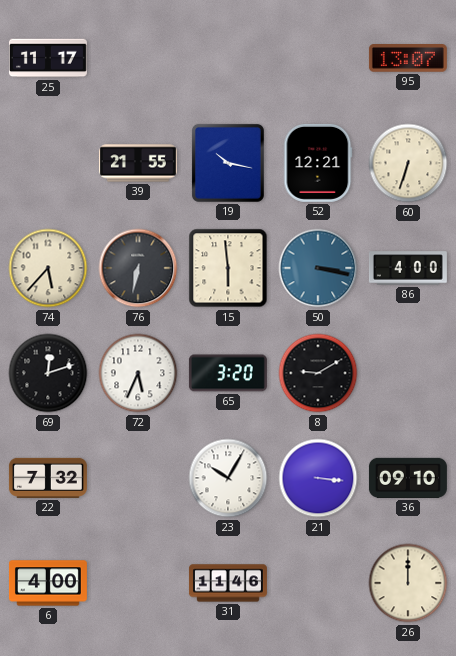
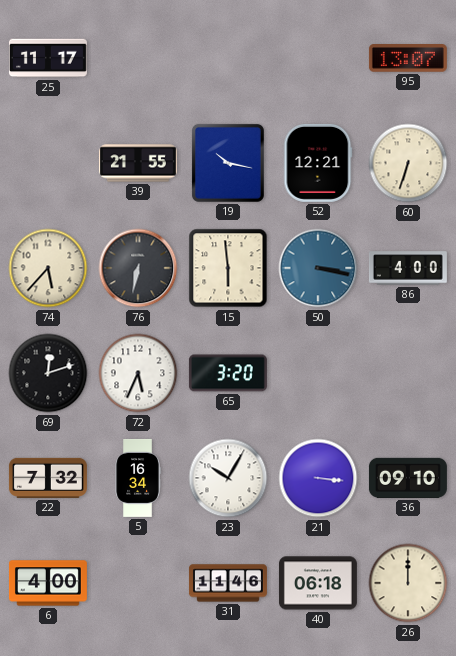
8: 9:10 -> none
5: none -> 16:34
40: none -> 06:18
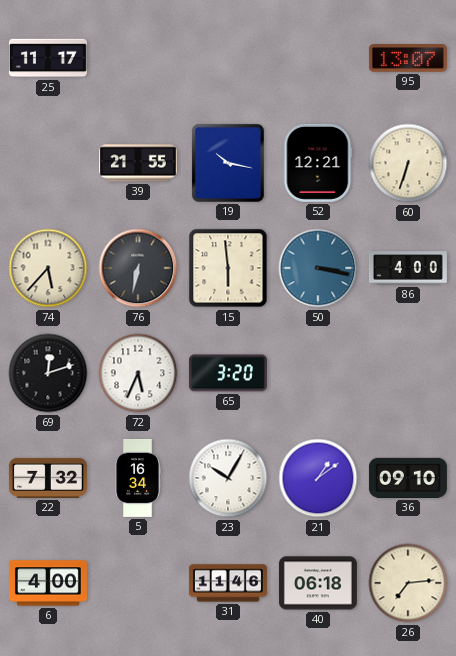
21: 3:16 -> 1:09
26: 12:00 -> 7:14
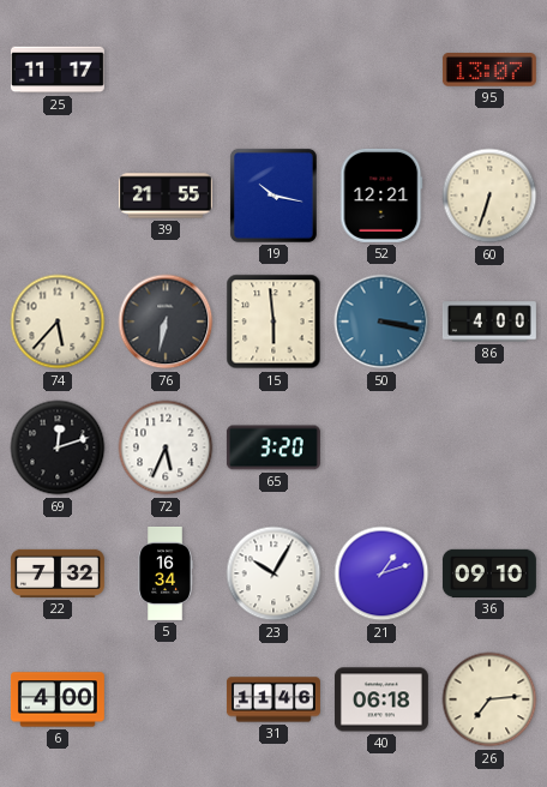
21: 1:09 -> 1:12
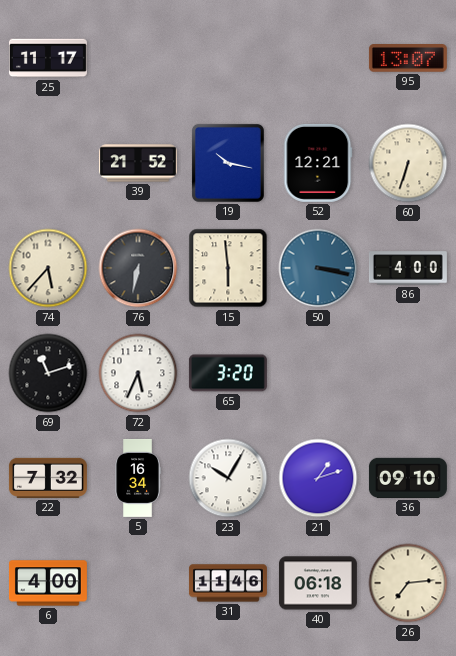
39: 21:55 -> 21:52
69: 12:12 -> 11:12
